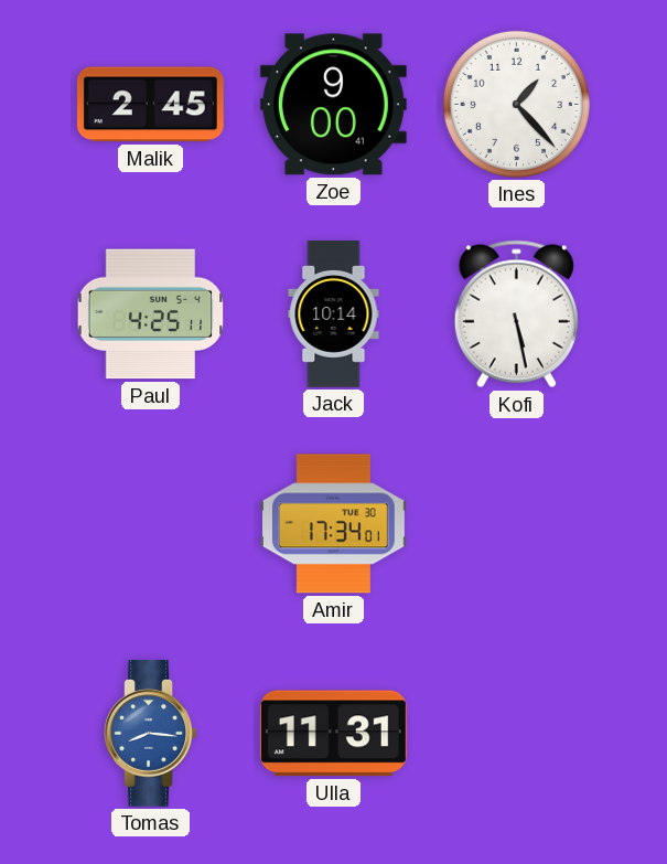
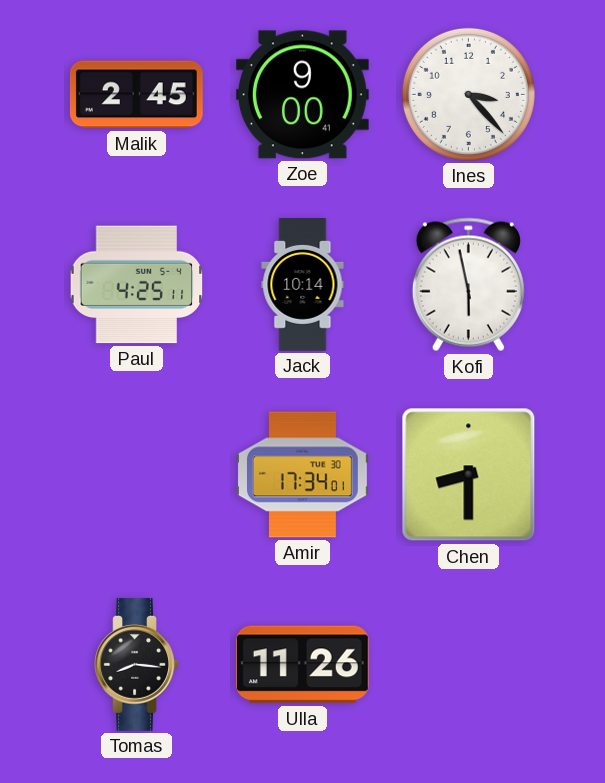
Ines: 1:23 -> 3:23
Kofi: 5:28 -> 5:58
Chen: none -> 8:30
Tomas dial: blue -> black
Ulla: 11:31 -> 11:26
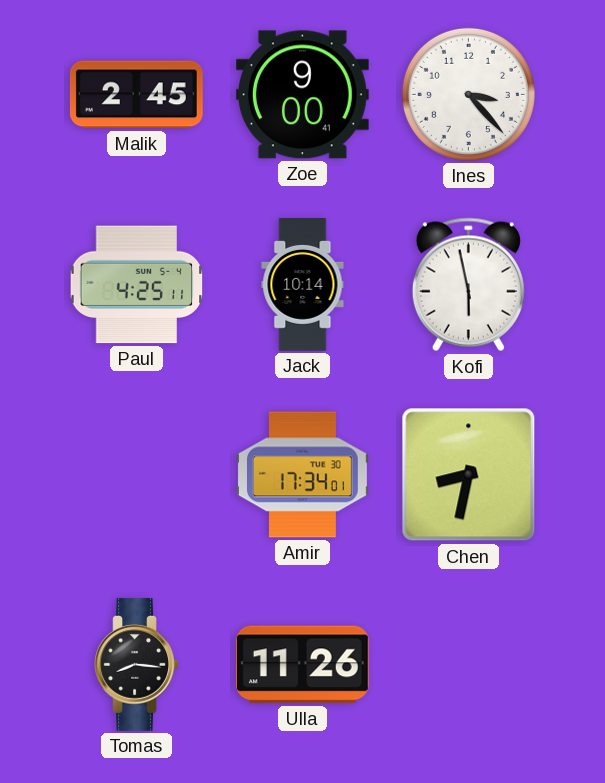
Chen: 8:30 -> 8:32
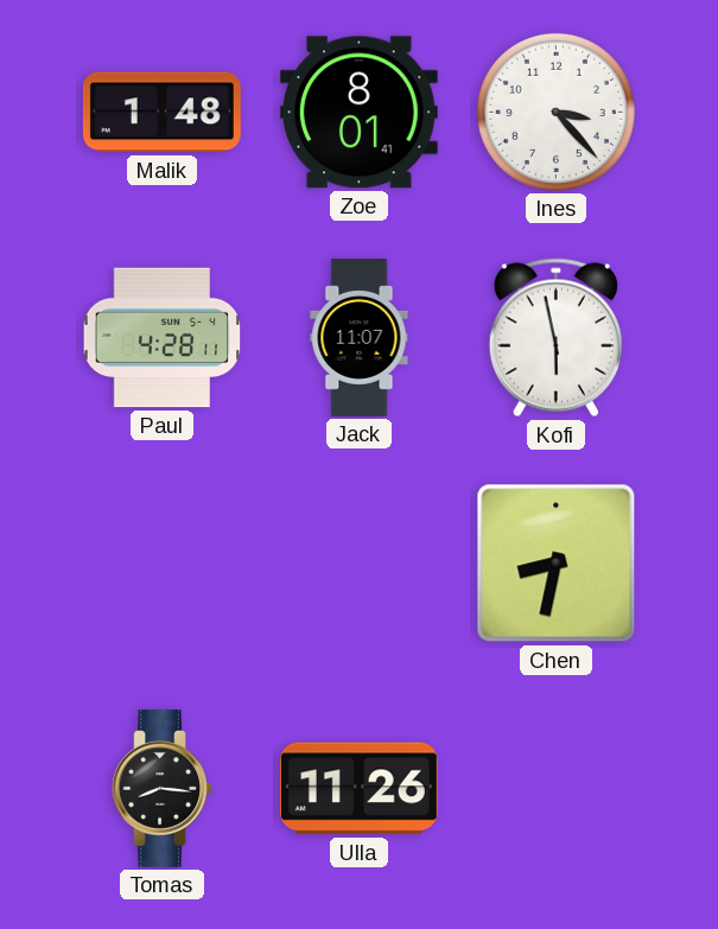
Malik: 2:45 -> 1:48
Zoe: 9:00 -> 8:01
Paul: 4:25 -> 4:28
Jack: 10:14 -> 11:07
Amir: 17:34 -> none
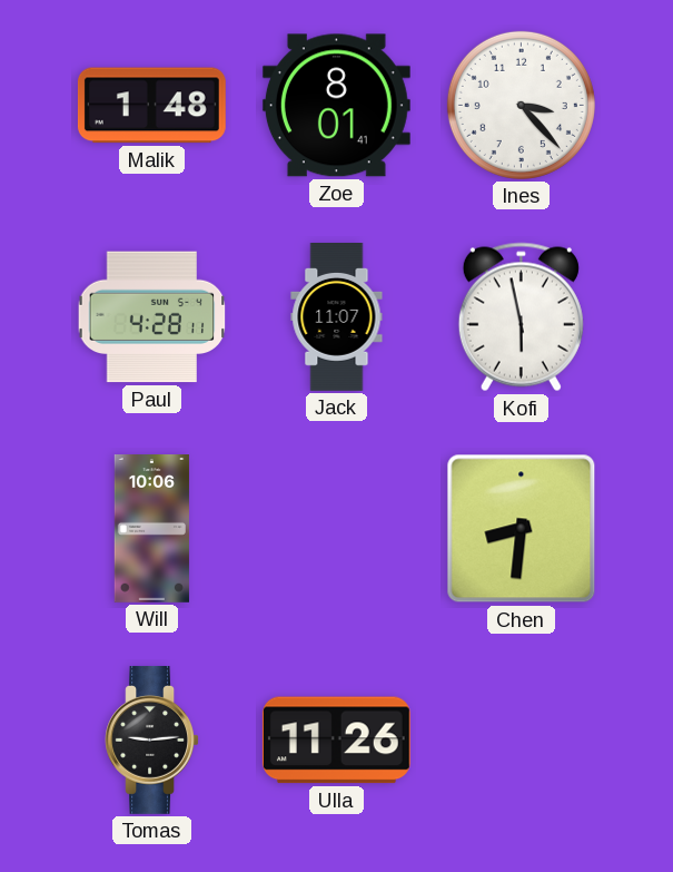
Will: none -> 10:06
Chen: 8:32 -> 8:31
Tomas: 8:16 -> 9:14
